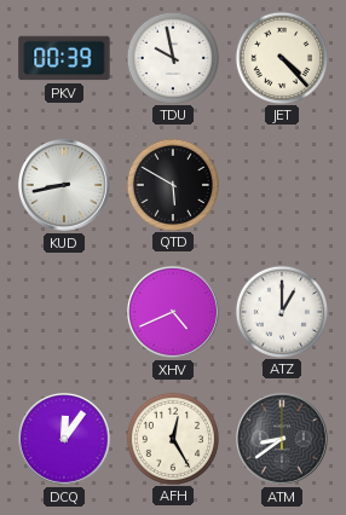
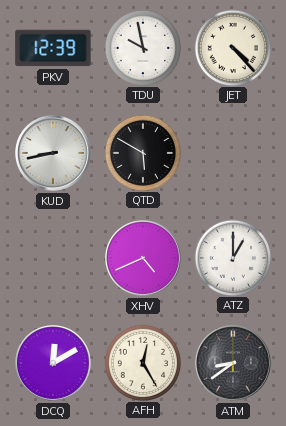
PKV: 00:39 -> 12:39
DCQ: 12:06 -> 12:10
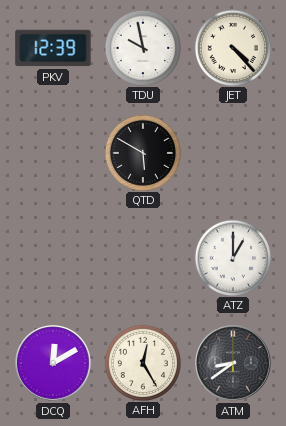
KUD: 8:43 -> none
XHV: 4:41 -> none
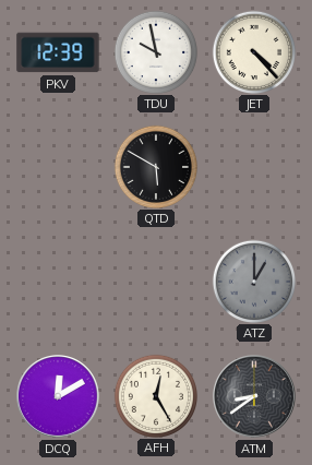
ATZ dial: white -> grey
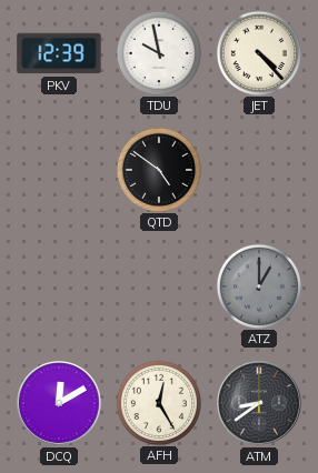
QTD: 5:50 -> 4:51
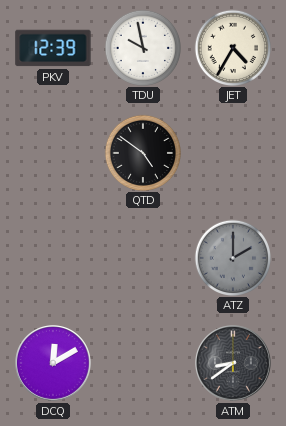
JET: 4:23 -> 4:35
ATZ: 1:00 -> 2:00
AFH: 12:25 -> none
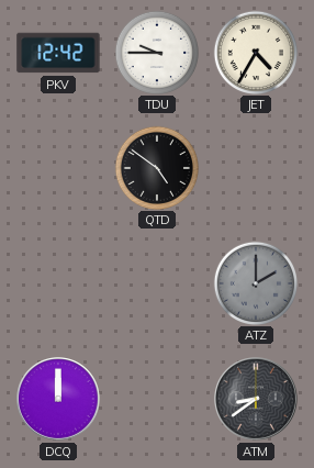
PKV: 12:39 -> 12:42
TDU: 9:58 -> 9:45
DCQ: 12:10 -> 12:00
